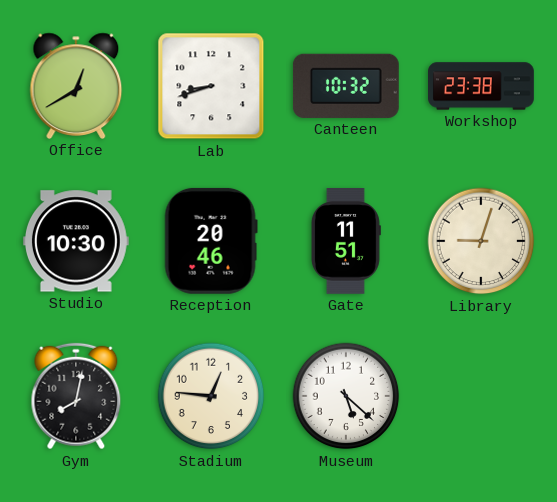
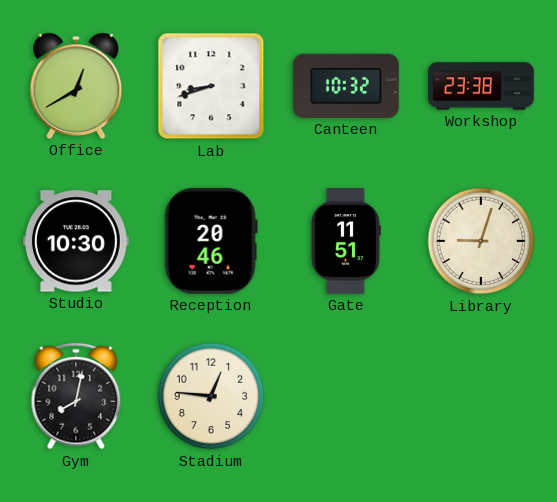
Museum: 5:22 -> none
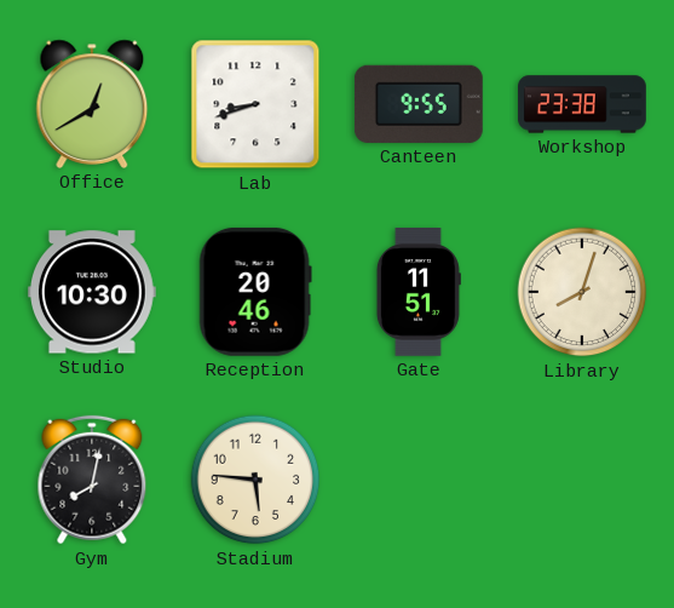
Canteen: 10:32 -> 9:55
Library: 9:03 -> 8:03
Stadium: 12:46 -> 5:46
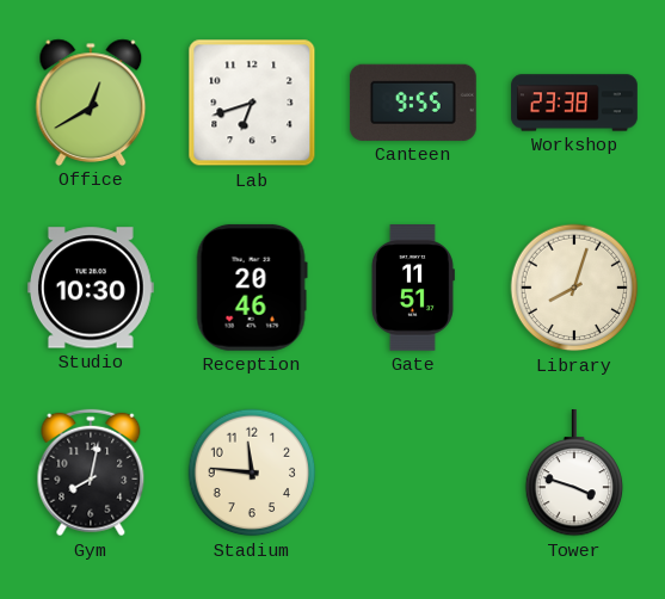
Lab: 8:42 -> 6:42
Stadium: 5:46 -> 11:46
Tower: none -> 3:48
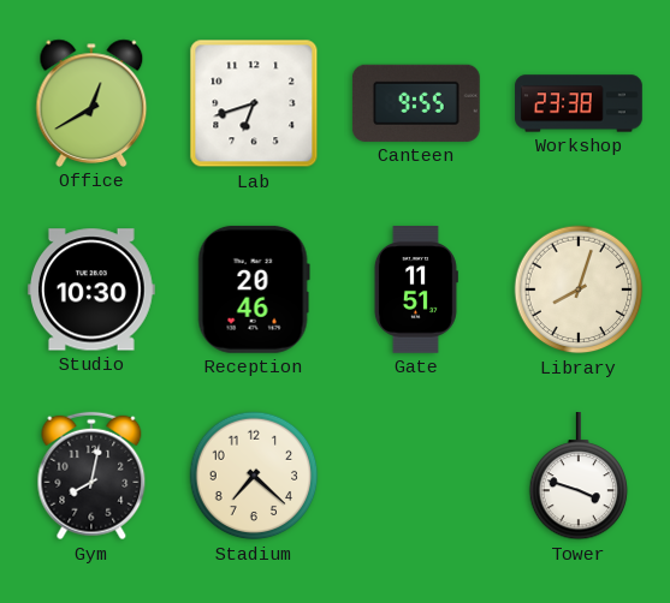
Stadium: 11:46 -> 7:22
